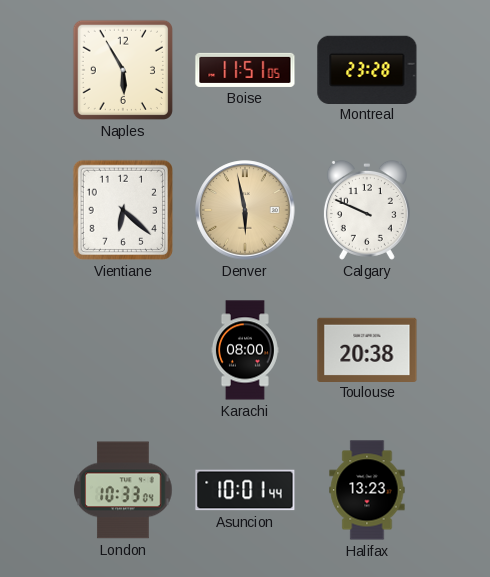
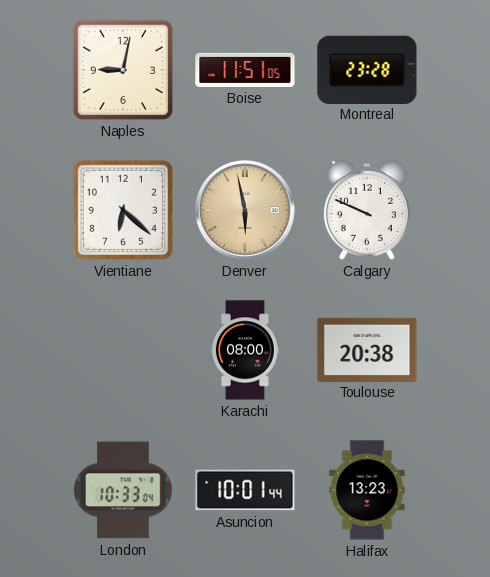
Naples: 5:55 -> 9:02
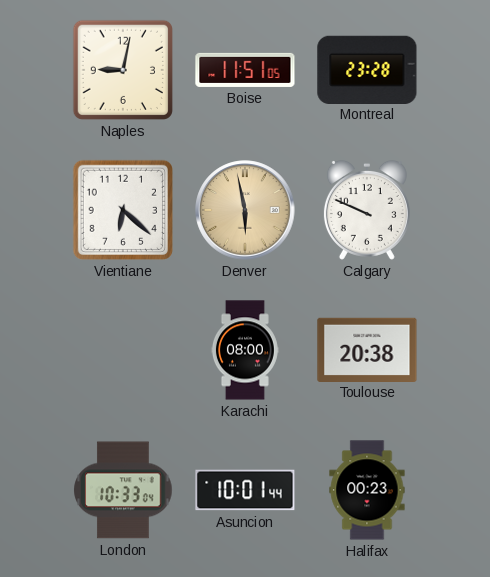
Halifax: 13:23 -> 00:23
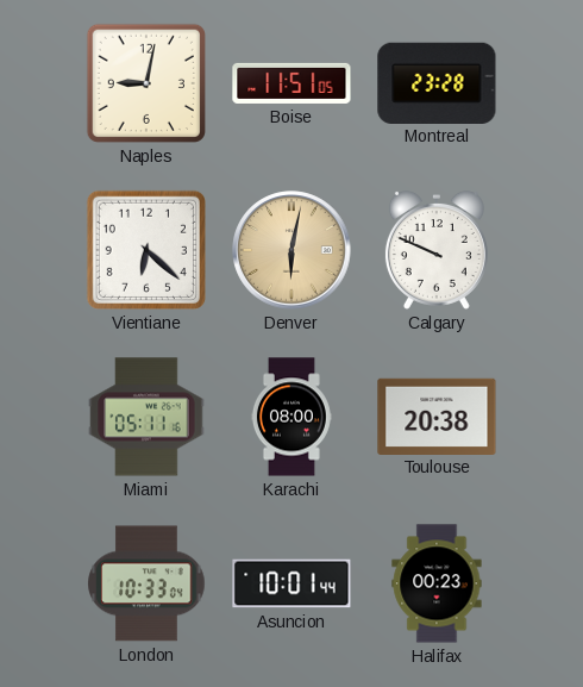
Denver: 5:58 -> 6:02
Miami: none -> 05:11
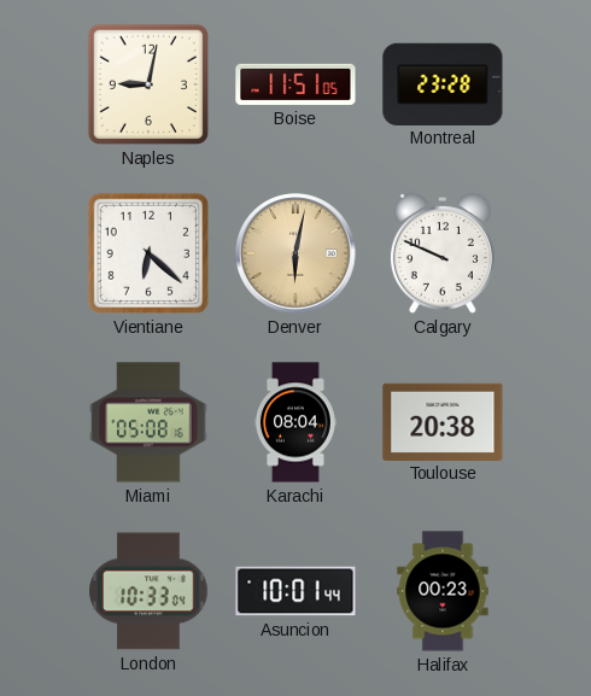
Miami: 05:11 -> 05:08
Karachi: 08:00 -> 08:04
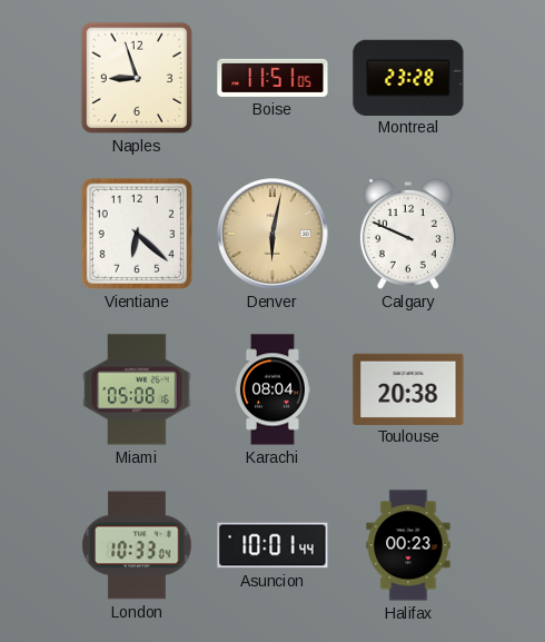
Naples: 9:02 -> 8:57
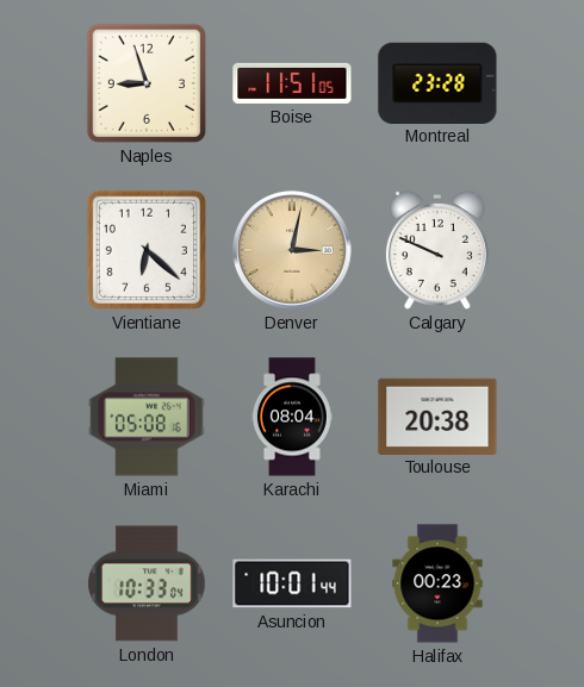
Denver: 6:02 -> 3:02
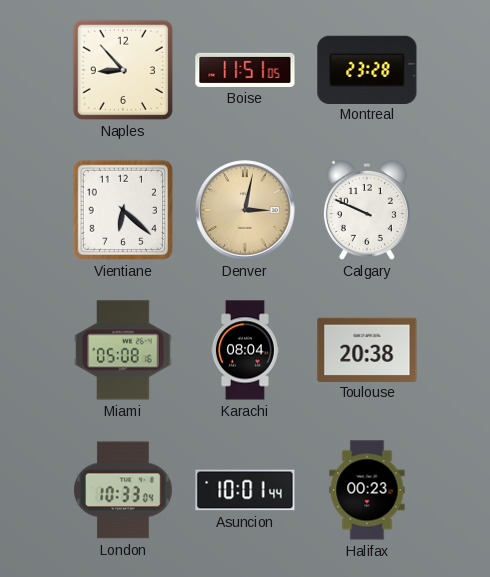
Naples: 8:57 -> 8:53
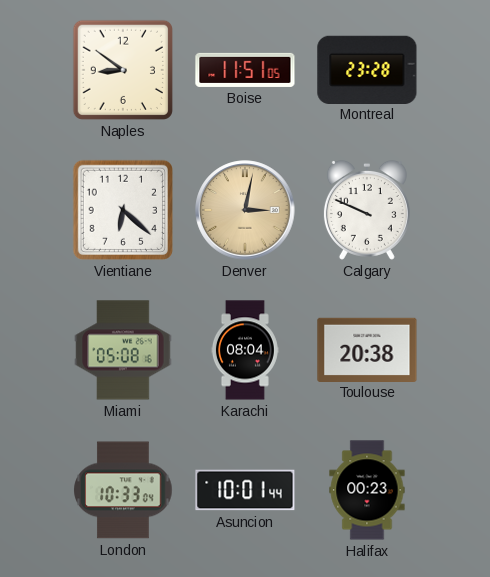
Naples: 8:53 -> 8:51
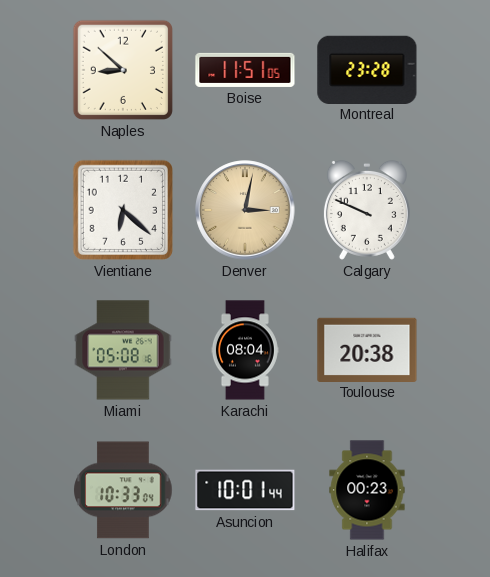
Naples: 8:51 -> 8:52
